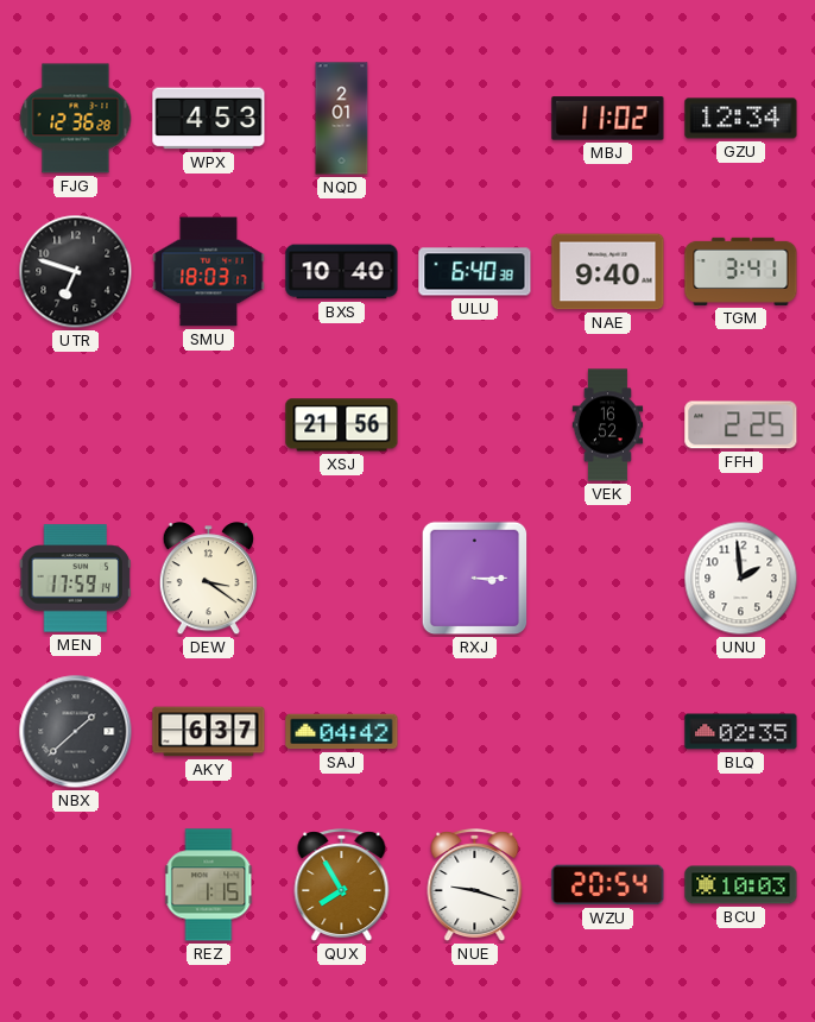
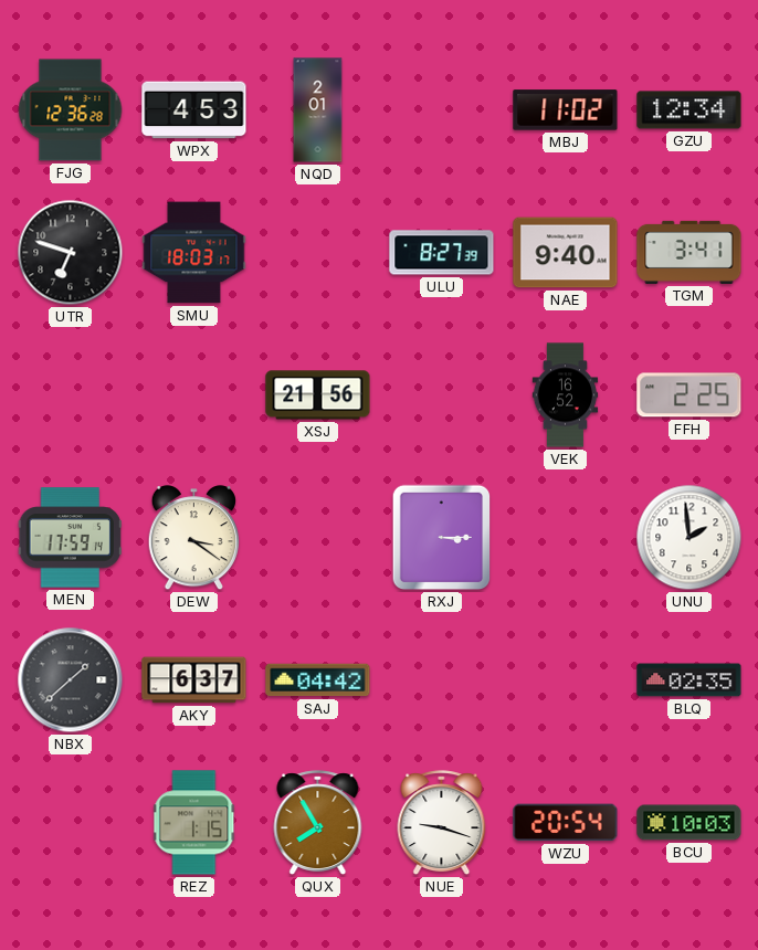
BXS: 10:40 -> none
ULU: 6:40 -> 8:27
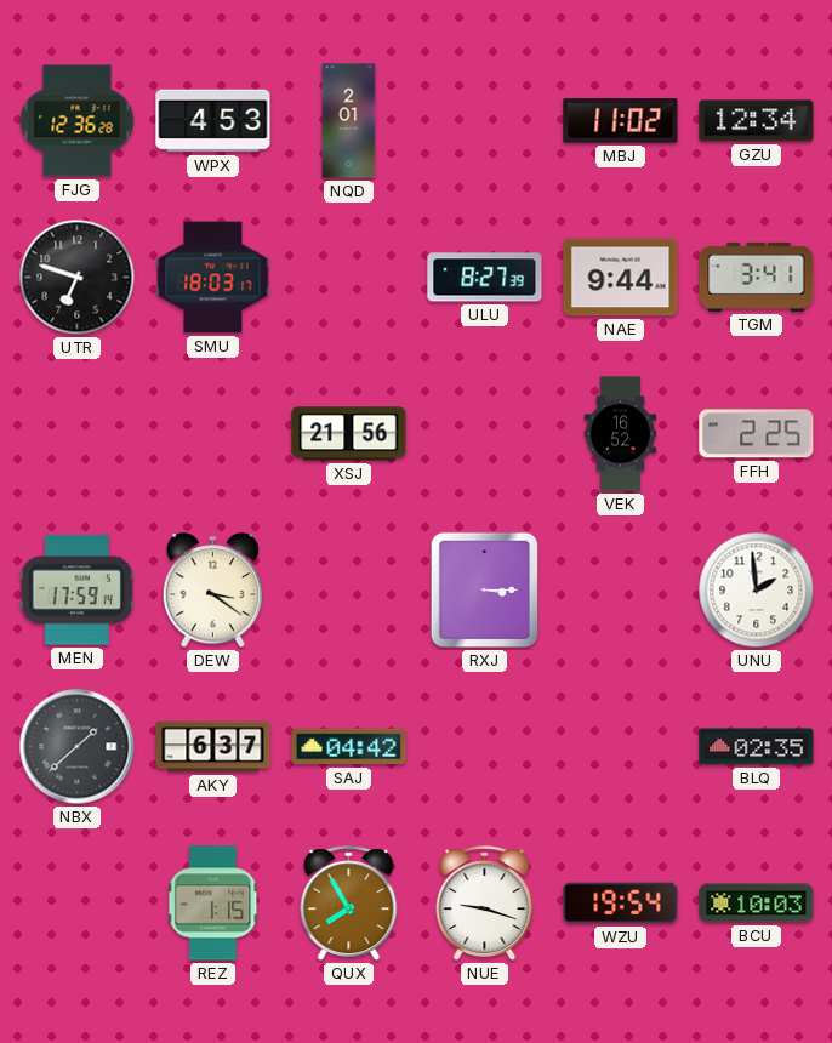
NAE: 9:40 -> 9:44
WZU: 20:54 -> 19:54
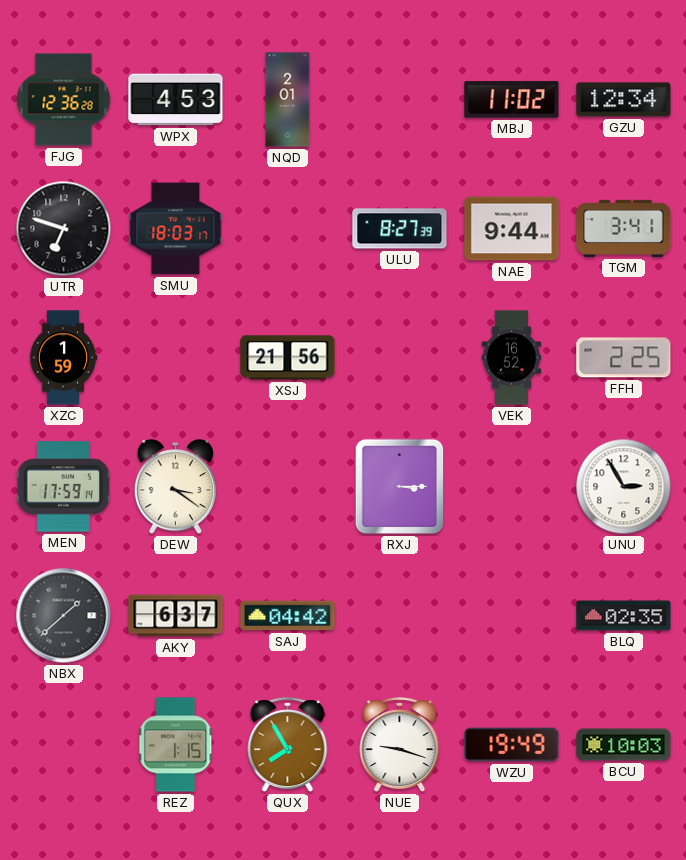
XZC: none -> 1:59
UNU: 1:59 -> 2:55
WZU: 19:54 -> 19:49
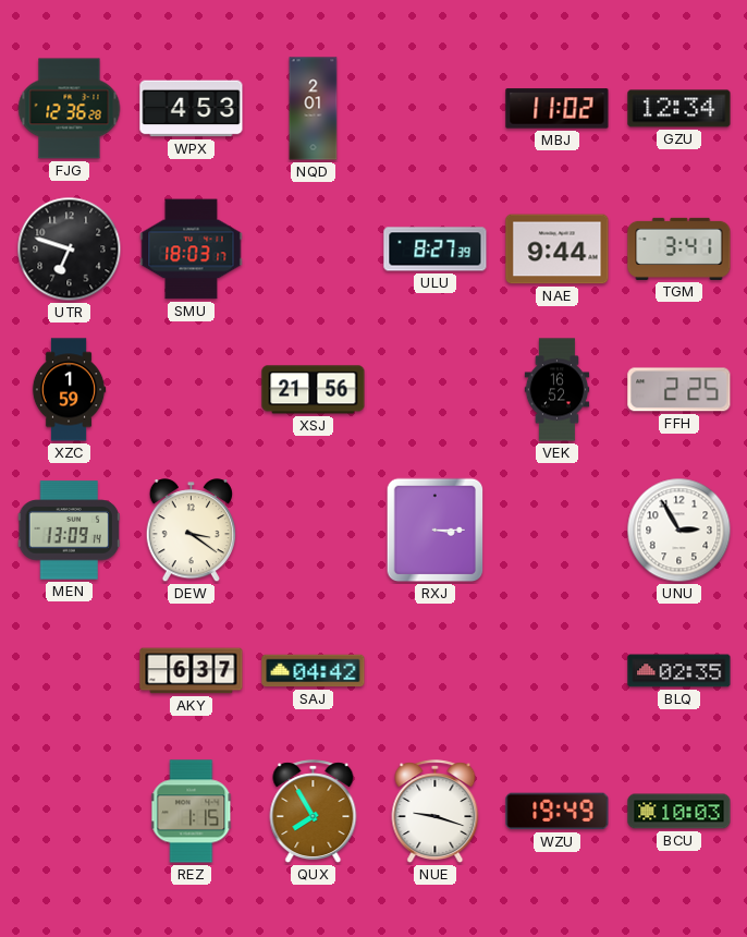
MEN: 17:59 -> 13:09
NBX: 1:38 -> none
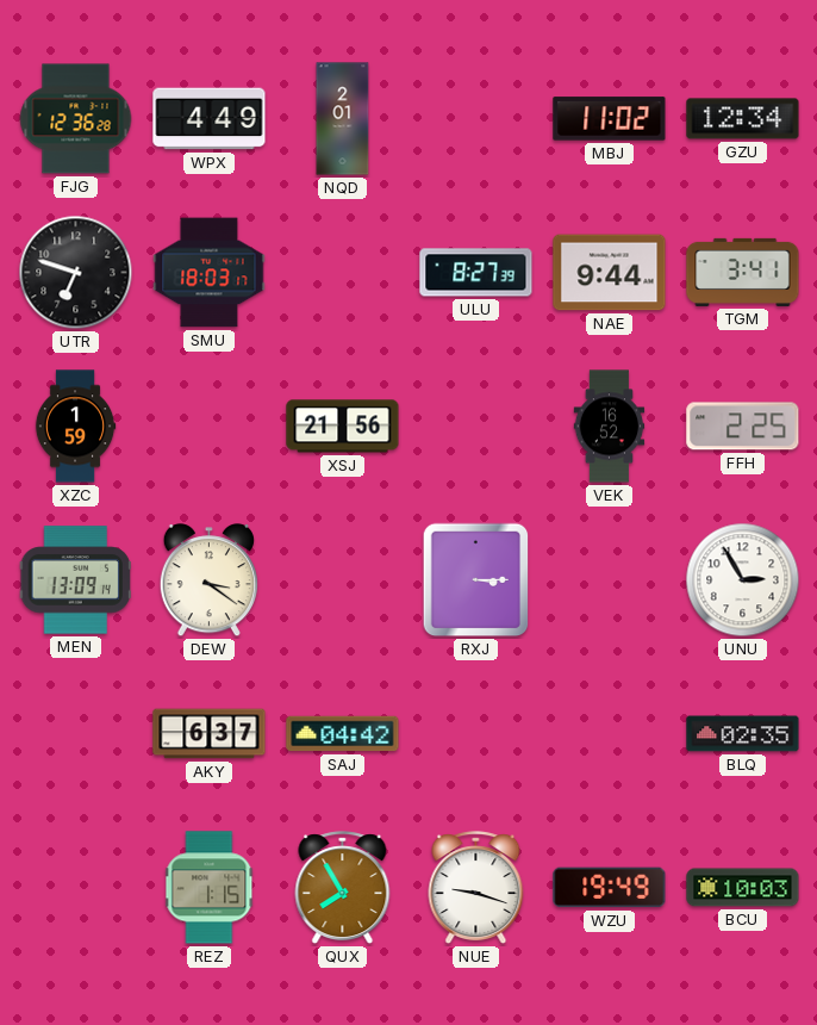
WPX: 4:53 -> 4:49
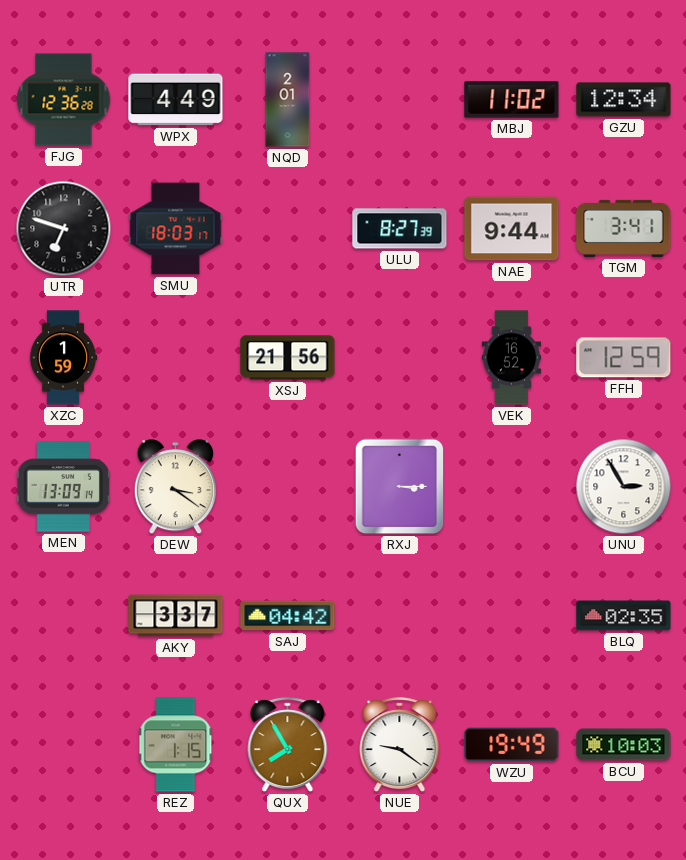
FFH: 2:25 -> 12:59
AKY: 6:37 -> 3:37
NUE: 9:18 -> 9:21
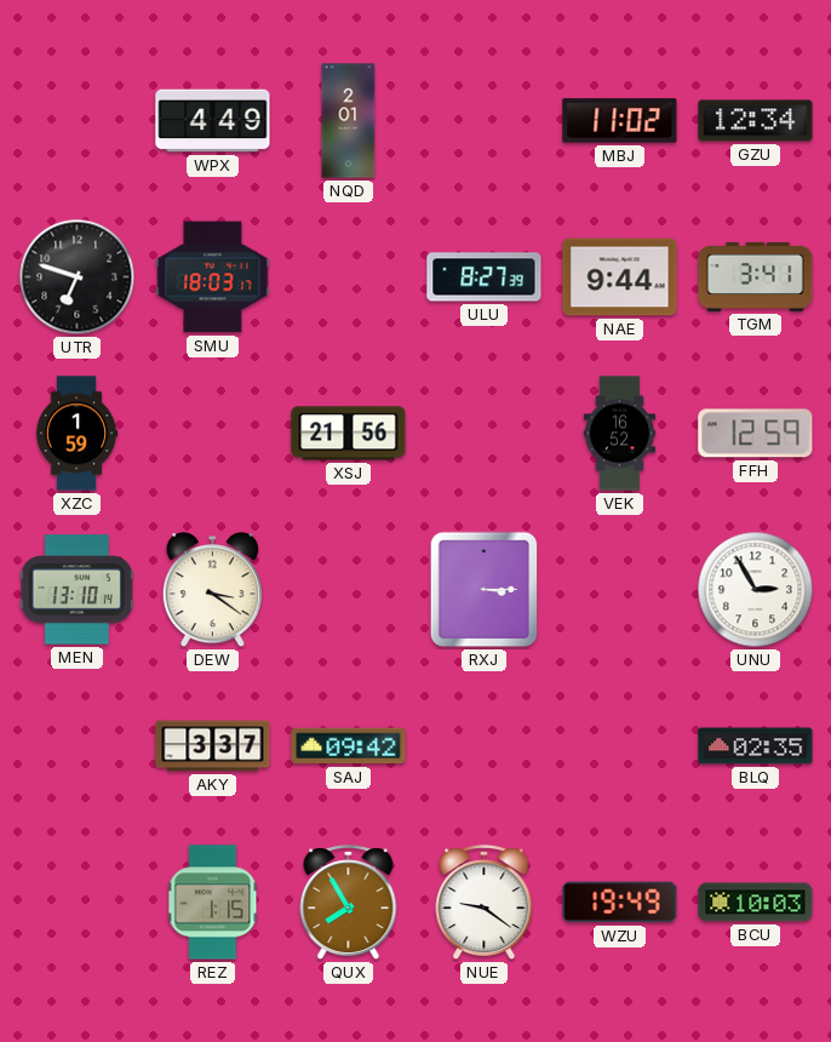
FJG: 12:36 -> none
MEN: 13:09 -> 13:10
SAJ: 04:42 -> 09:42
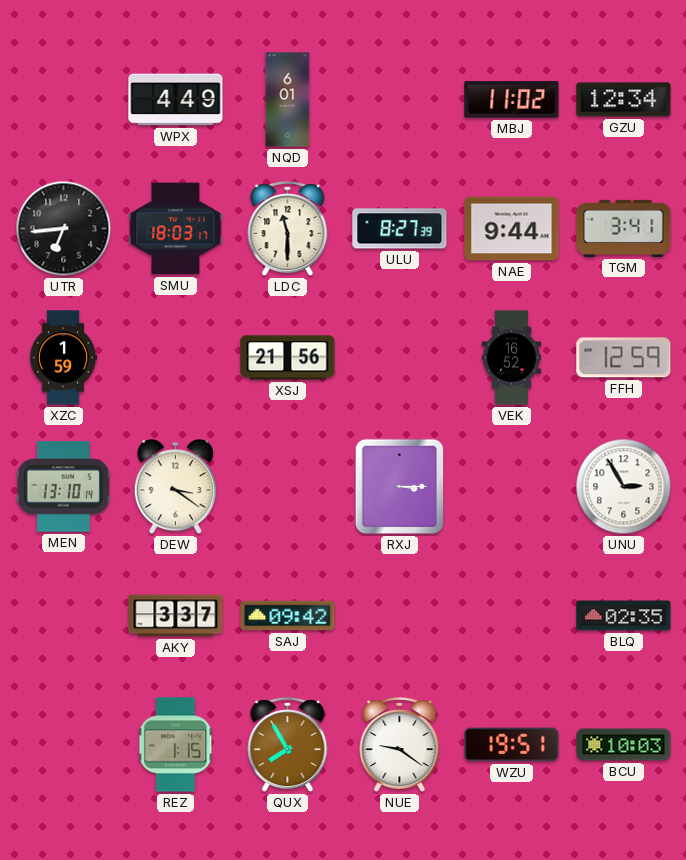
NQD: 2:01 -> 6:01
UTR: 6:48 -> 6:44
LDC: none -> 11:30
WZU: 19:49 -> 19:51
